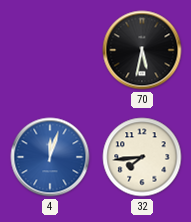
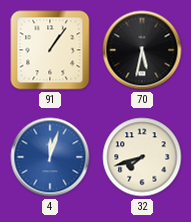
91: none -> 1:06
32: 7:44 -> 7:42
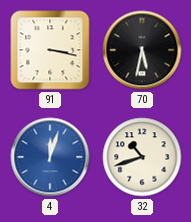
91: 1:06 -> 3:17
32: 7:42 -> 10:42
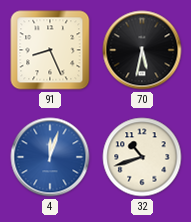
91: 3:17 -> 8:26
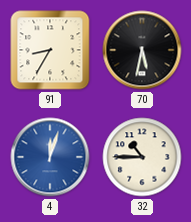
91: 8:26 -> 8:35
32: 10:42 -> 10:45
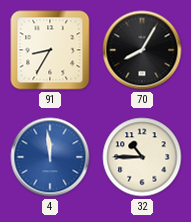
70: 5:32 -> 8:05
4: 12:03 -> 11:59
